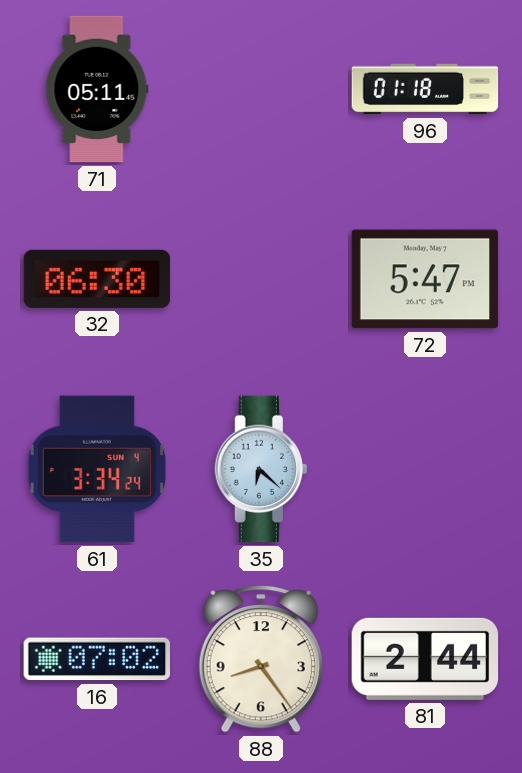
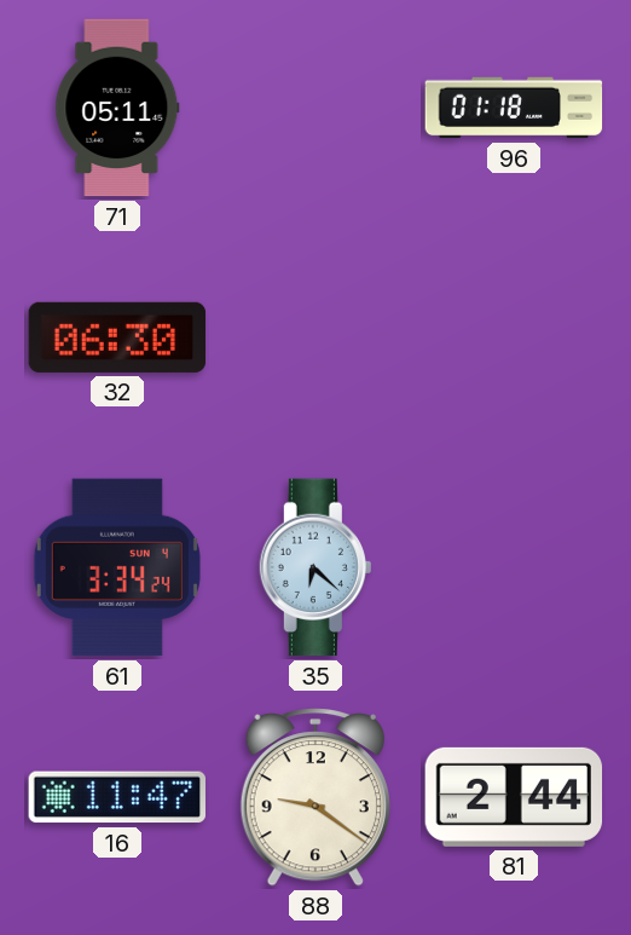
72: 5:47 -> none
16: 07:02 -> 11:47
88: 8:24 -> 9:21
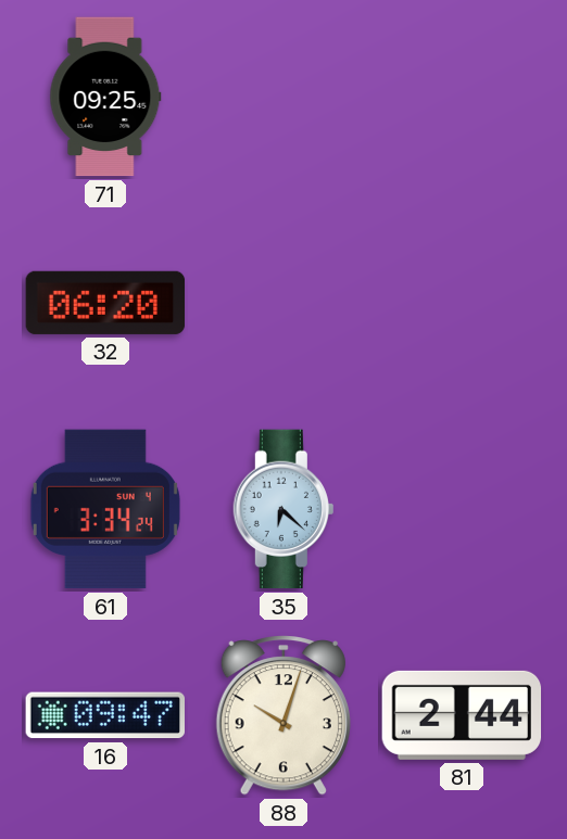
71: 05:11 -> 09:25
96: 01:18 -> none
32: 06:30 -> 06:20
16: 11:47 -> 09:47
88: 9:21 -> 10:03
